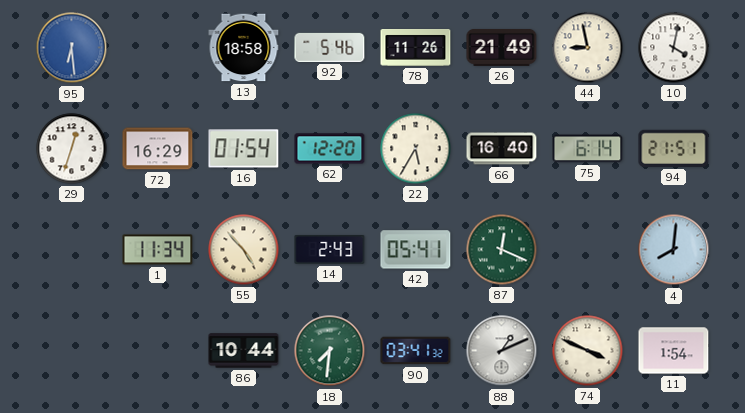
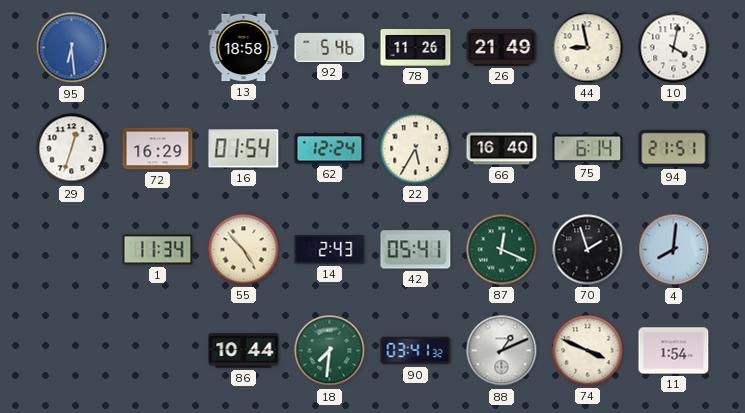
62: 12:20 -> 12:24
70: none -> 1:57
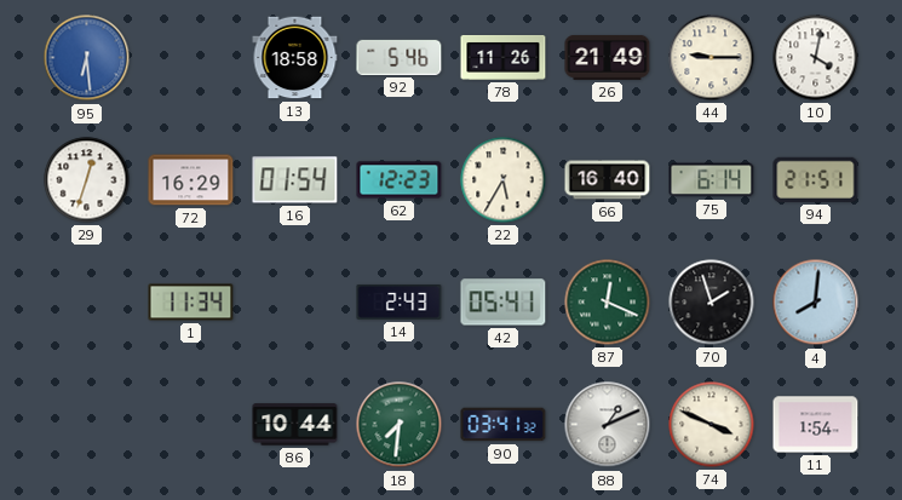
44: 8:58 -> 9:15
62: 12:24 -> 12:23
55: 4:53 -> none
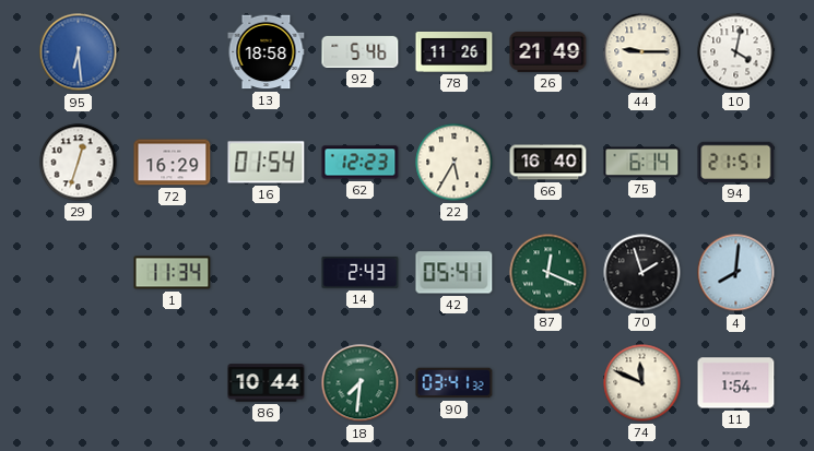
88: 1:11 -> none
74: 3:49 -> 11:49
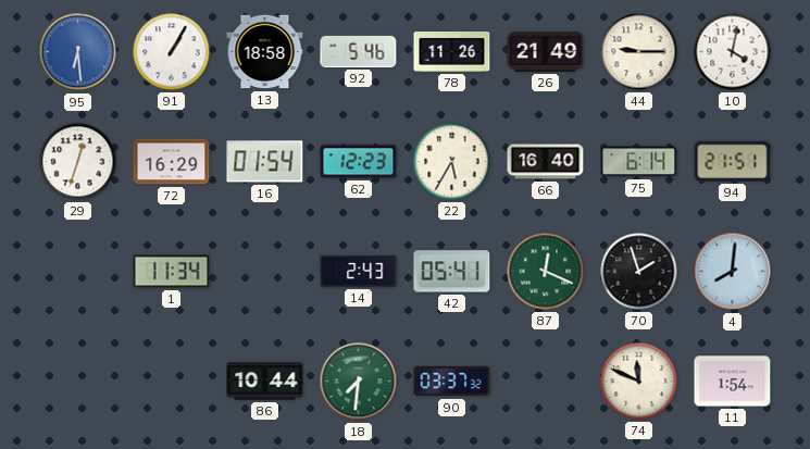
91: none -> 1:05
90: 03:41 -> 03:37
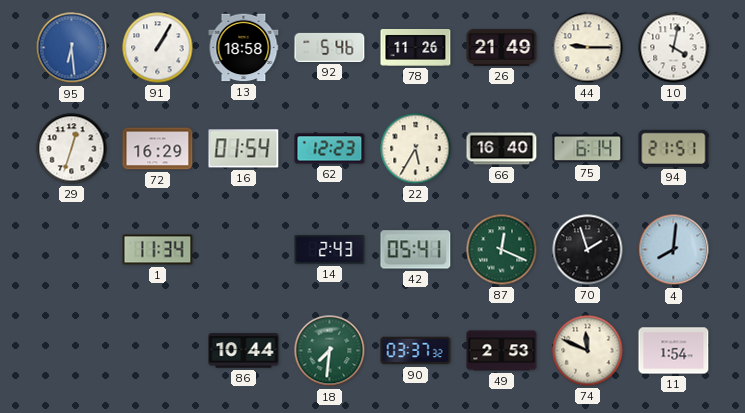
49: none -> 2:53
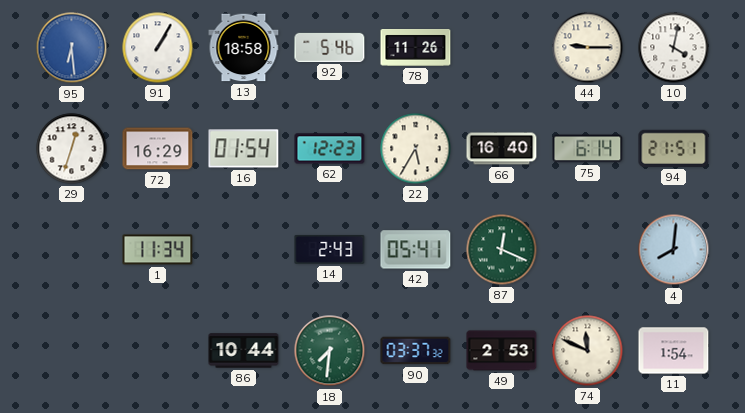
26: 21:49 -> none
70: 1:57 -> none
